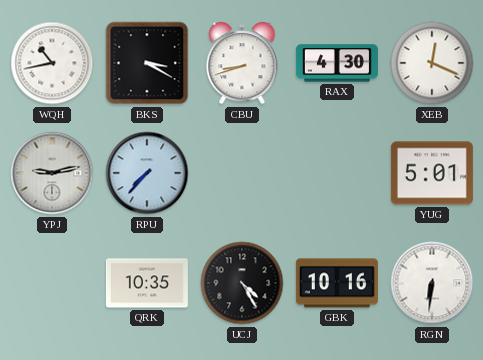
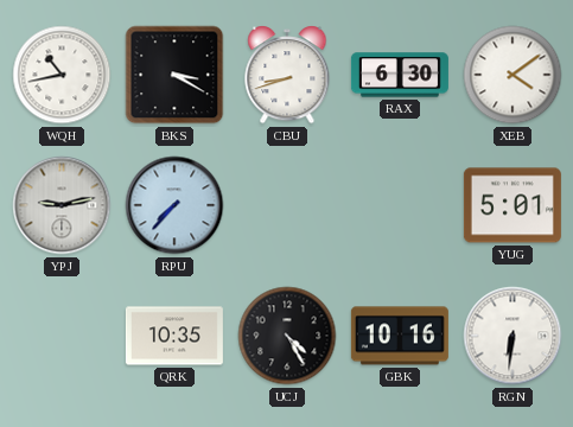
RAX: 4:30 -> 6:30
XEB: 12:19 -> 4:09
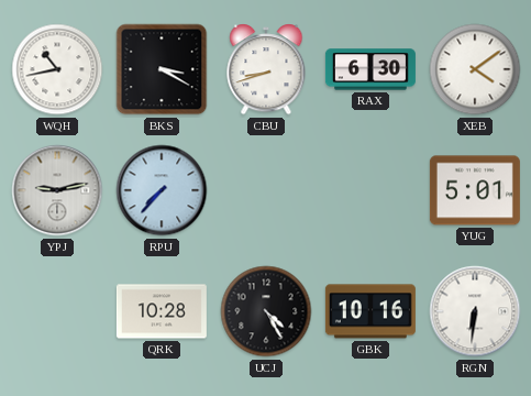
QRK: 10:35 -> 10:28
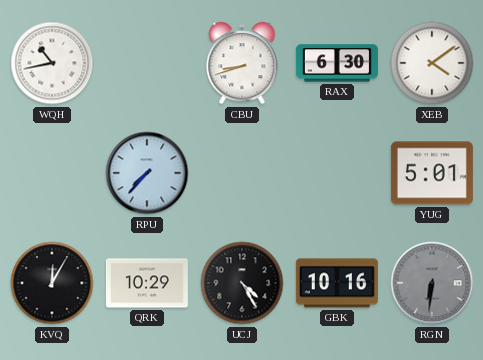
BKS: 3:20 -> none
YPJ: 9:13 -> none
KVQ: none -> 12:05
QRK: 10:28 -> 10:29
RGN dial: white -> grey
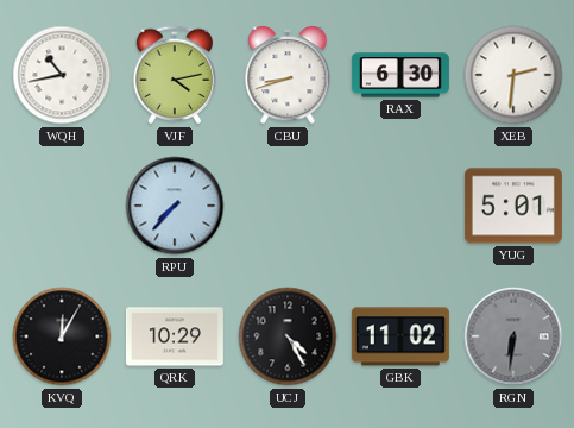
VJF: none -> 4:13
XEB: 4:09 -> 2:31
GBK: 10:16 -> 11:02
